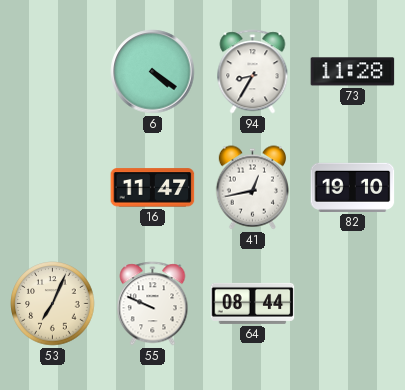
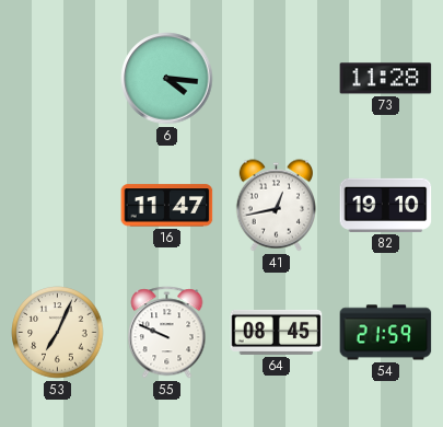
6: 4:21 -> 4:16
94: 8:35 -> none
64: 08:44 -> 08:45
54: none -> 21:59
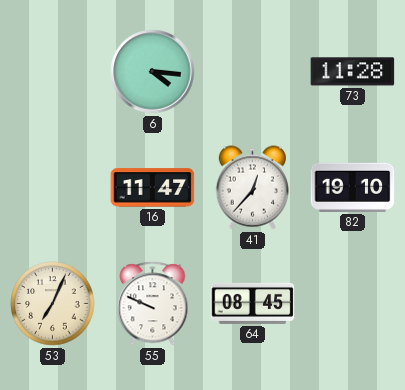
41: 12:43 -> 12:37
54: 21:59 -> none
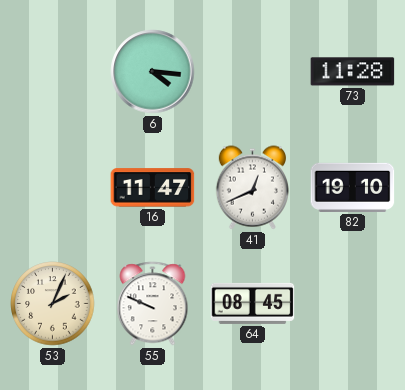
41: 12:37 -> 12:41
53: 7:04 -> 2:04
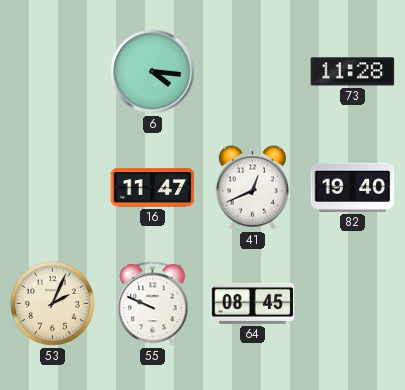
82: 19:10 -> 19:40
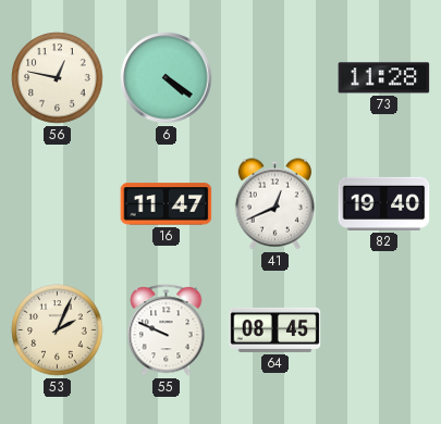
56: none -> 12:47
6: 4:16 -> 4:21
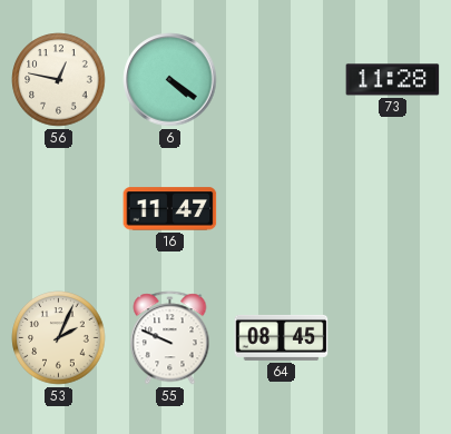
41: 12:41 -> none
82: 19:40 -> none
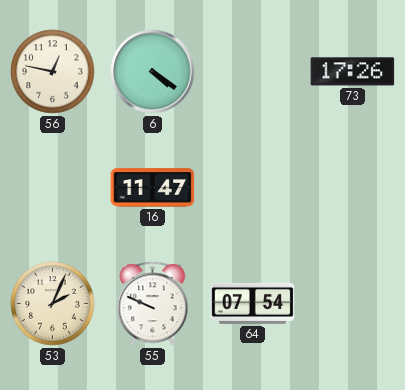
73: 11:28 -> 17:26
64: 08:45 -> 07:54
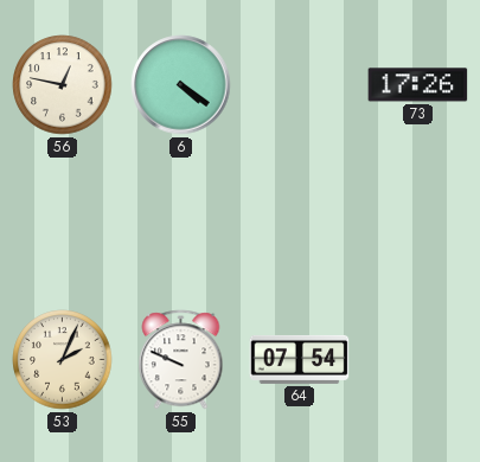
16: 11:47 -> none
